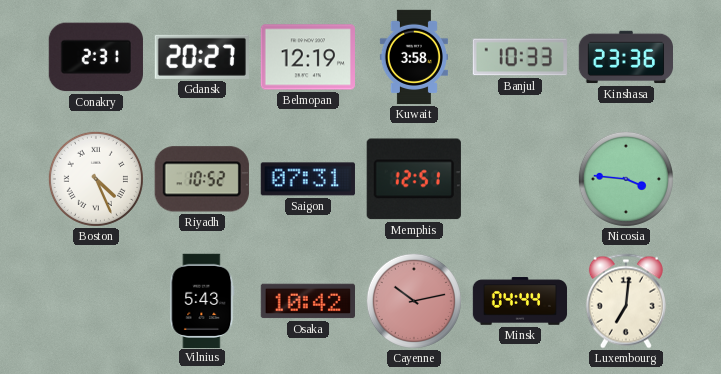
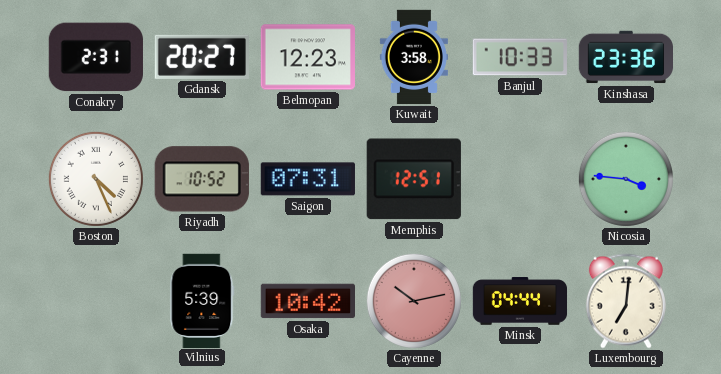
Belmopan: 12:19 -> 12:23
Vilnius: 5:43 -> 5:39
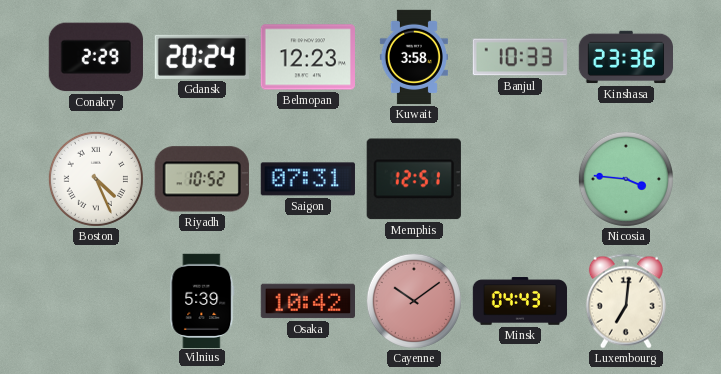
Conakry: 2:31 -> 2:29
Gdansk: 20:27 -> 20:24
Cayenne: 10:13 -> 10:09
Minsk: 04:44 -> 04:43
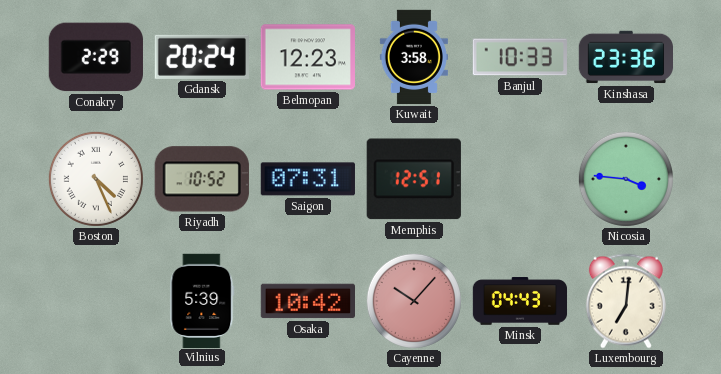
Cayenne: 10:09 -> 10:07
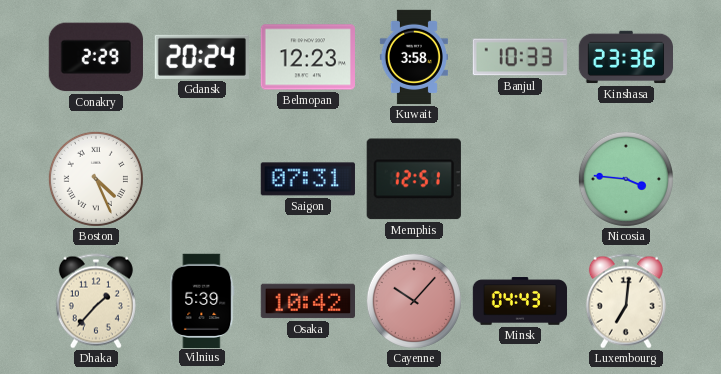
Riyadh: 10:52 -> none
Dhaka: none -> 1:37
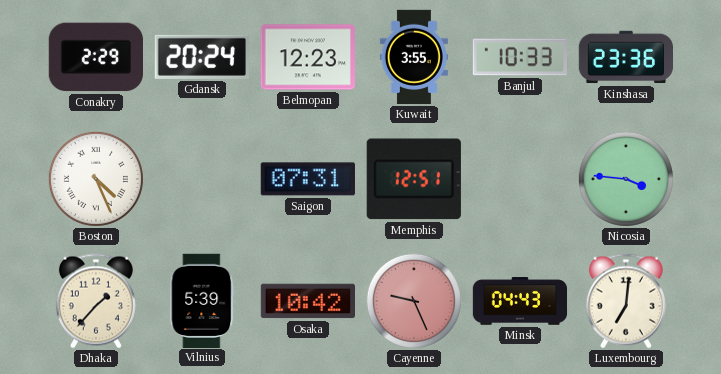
Kuwait: 3:58 -> 3:55
Cayenne: 10:07 -> 9:26
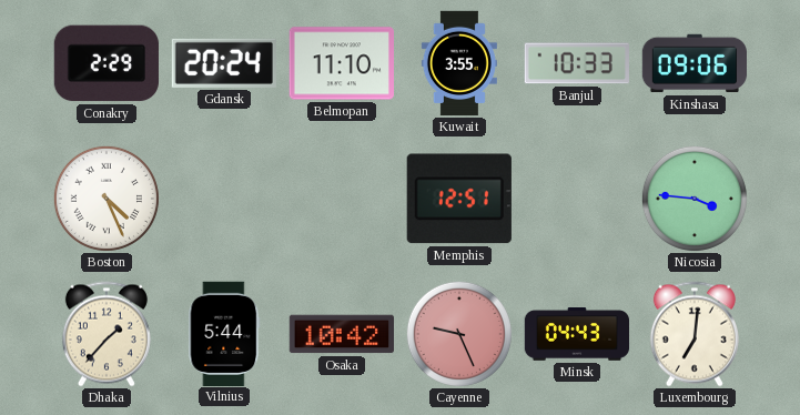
Belmopan: 12:23 -> 11:10
Kinshasa: 23:36 -> 09:06
Saigon: 07:31 -> none
Vilnius: 5:39 -> 5:44
